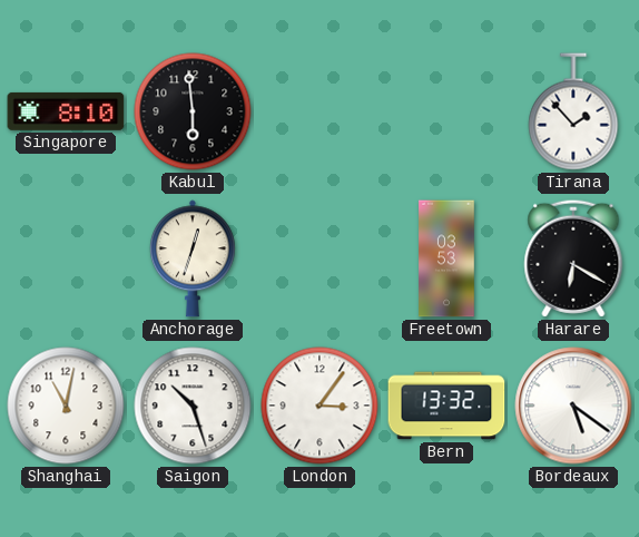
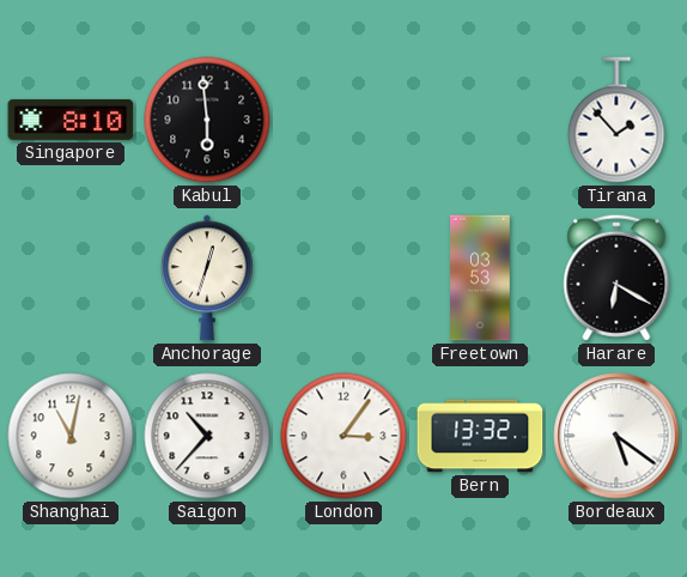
Saigon: 10:27 -> 10:37
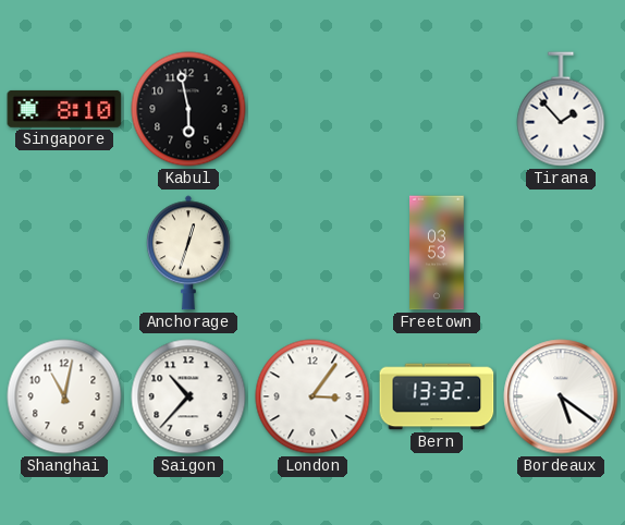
Kabul: 5:59 -> 5:58
Harare: 6:20 -> none
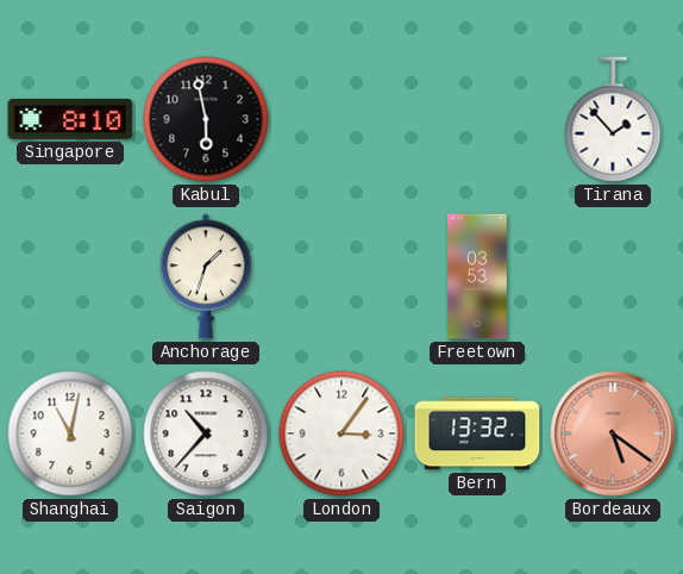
Anchorage: 12:33 -> 1:33
Bordeaux dial: white -> salmon
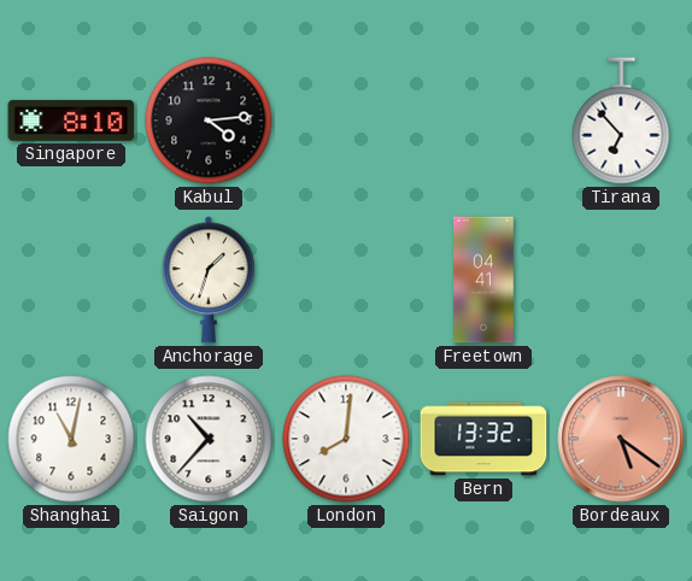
Kabul: 5:58 -> 4:14
Tirana: 1:53 -> 6:53
Freetown: 03:53 -> 04:41
London: 3:06 -> 8:01
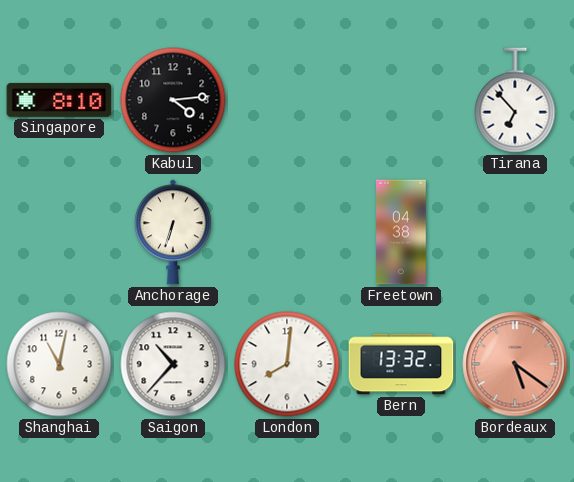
Anchorage: 1:33 -> 6:33
Freetown: 04:41 -> 04:38
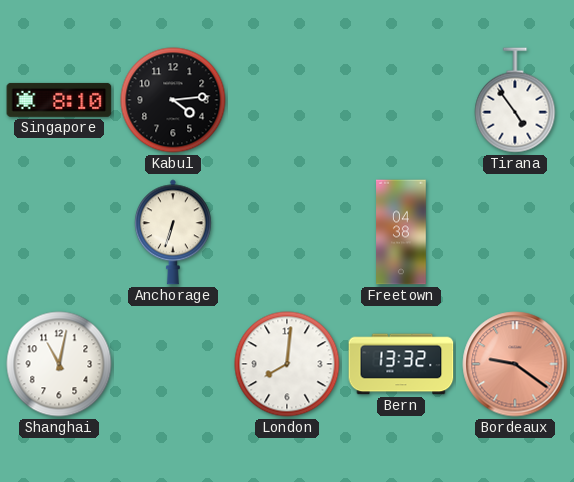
Tirana: 6:53 -> 4:54
Saigon: 10:37 -> none
Bordeaux: 5:21 -> 9:21
